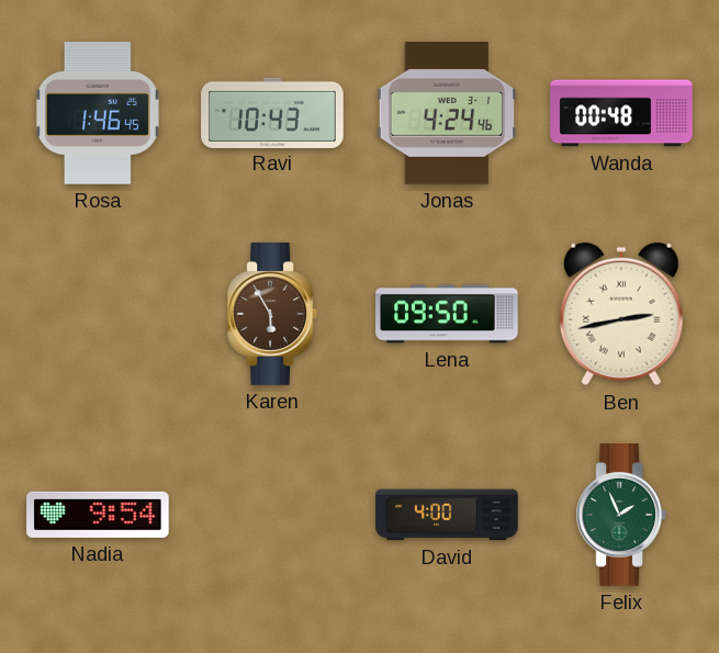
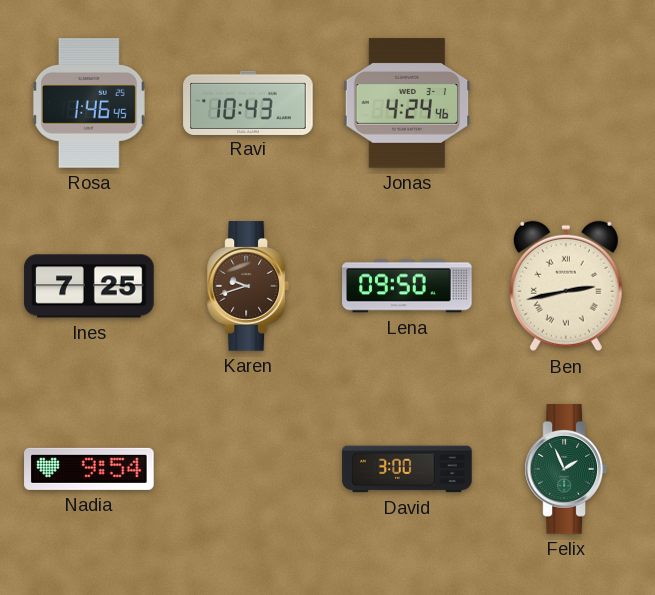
Wanda: 00:48 -> none
Ines: none -> 7:25
Karen: 5:55 -> 9:42
David: 4:00 -> 3:00
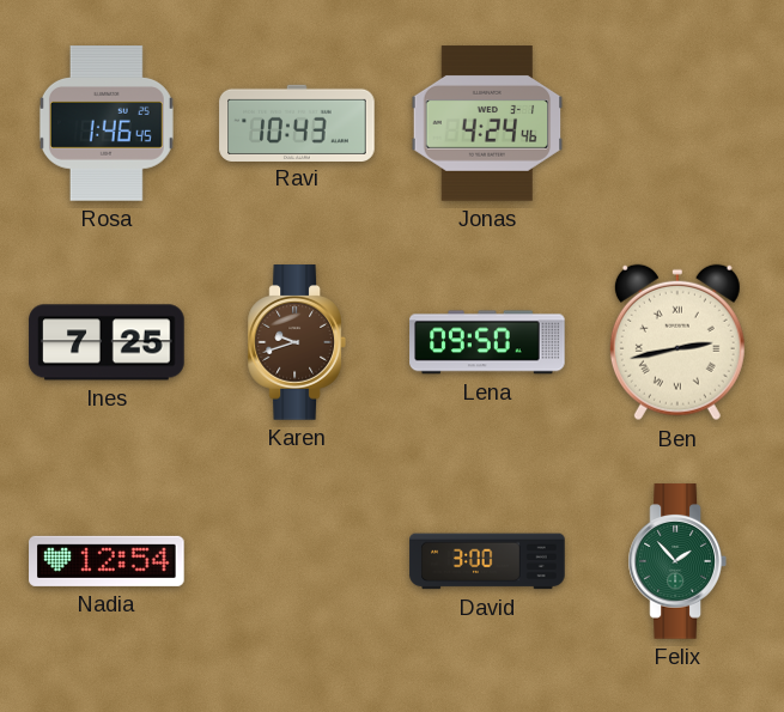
Nadia: 9:54 -> 12:54
Felix: 1:56 -> 1:53
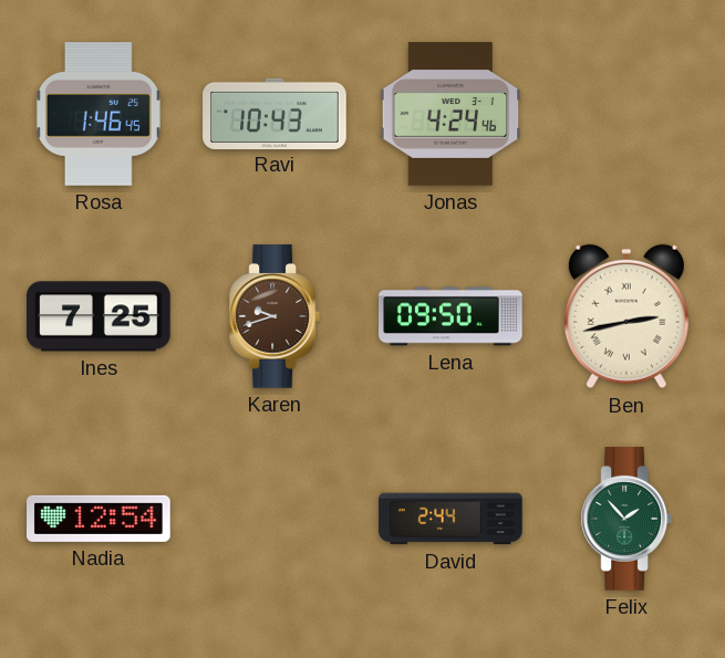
David: 3:00 -> 2:44
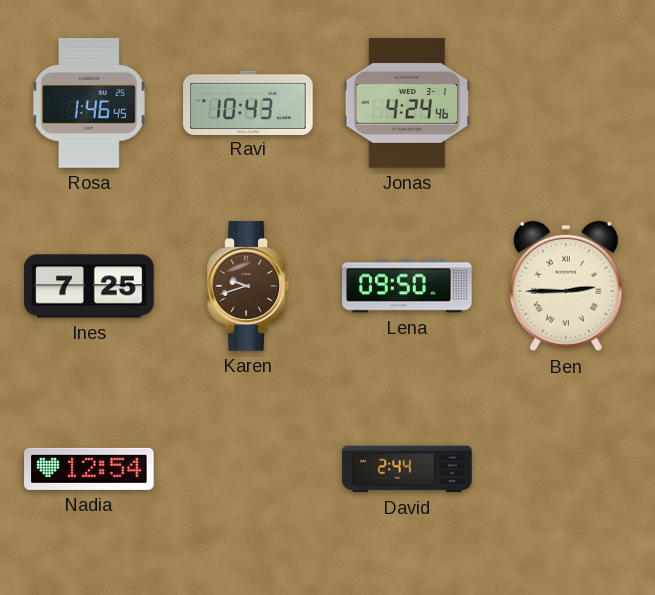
Ben: 2:43 -> 2:45
Felix: 1:53 -> none
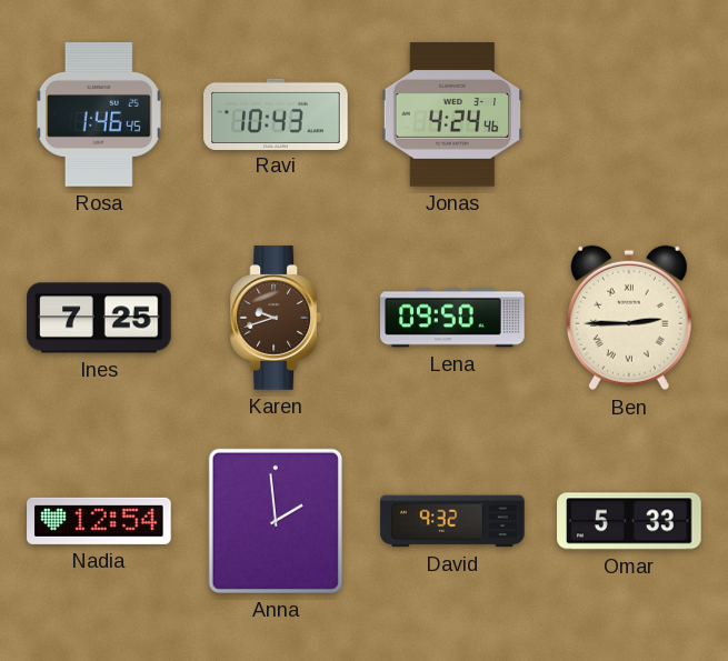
Anna: none -> 1:59
David: 2:44 -> 9:32
Omar: none -> 5:33
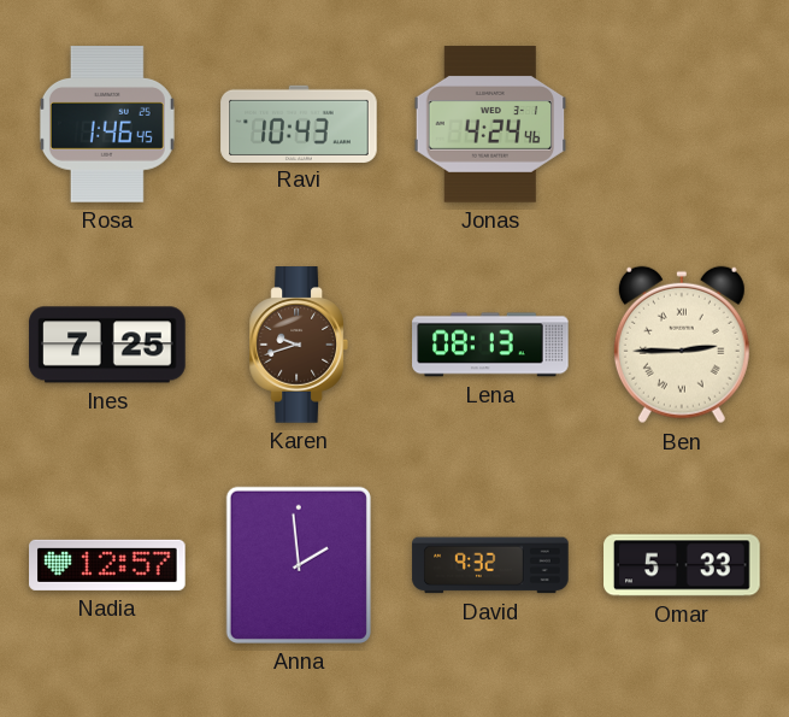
Lena: 09:50 -> 08:13
Nadia: 12:54 -> 12:57
